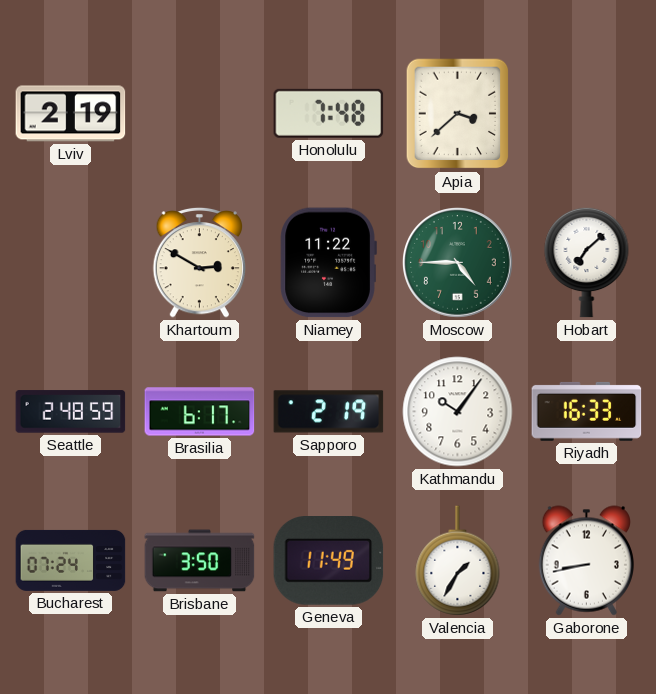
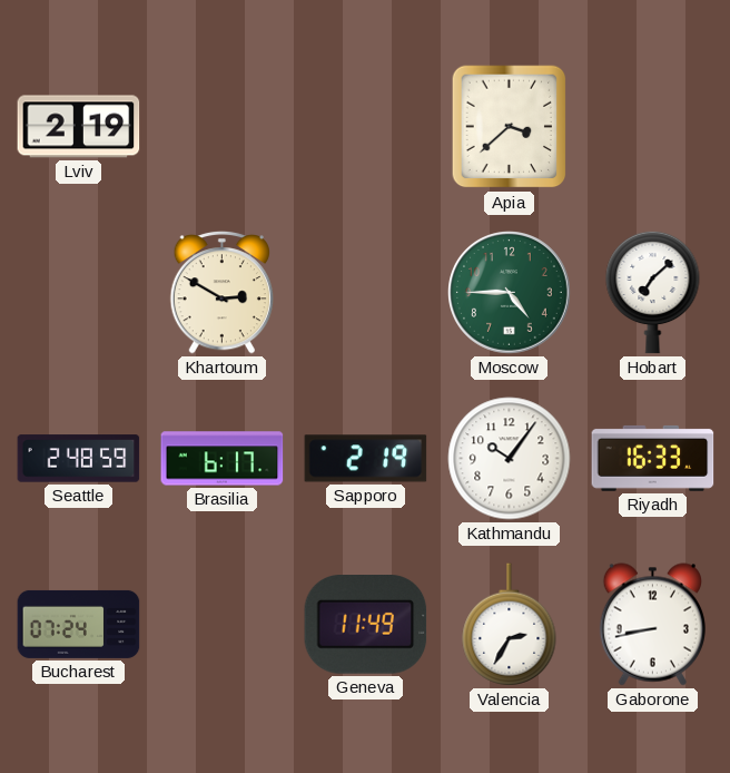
Honolulu: 7:48 -> none
Niamey: 11:22 -> none
Brisbane: 3:50 -> none
Valencia: 1:35 -> 2:35
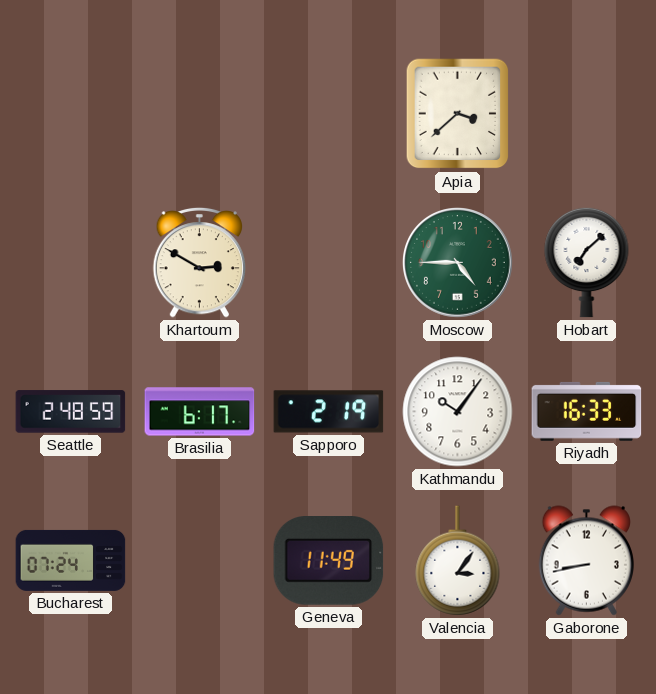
Lviv: 2:19 -> none
Valencia: 2:35 -> 3:06
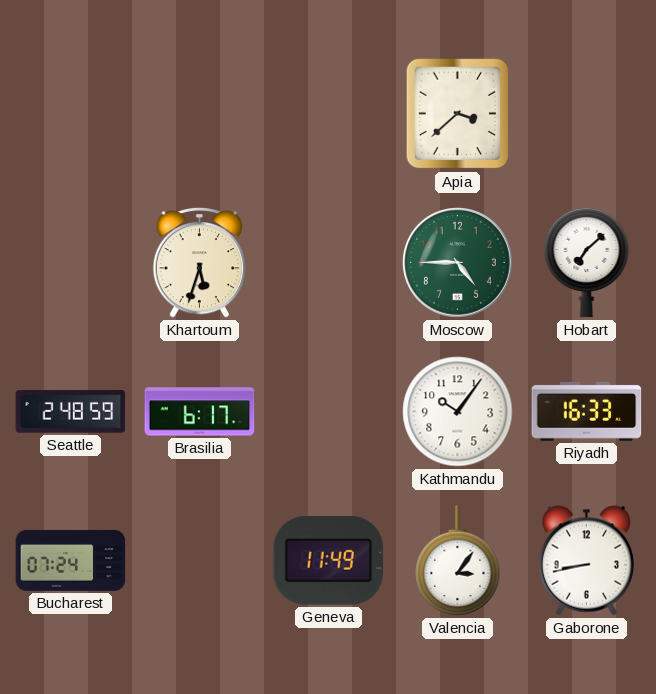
Khartoum: 2:50 -> 5:33
Sapporo: 2:19 -> none
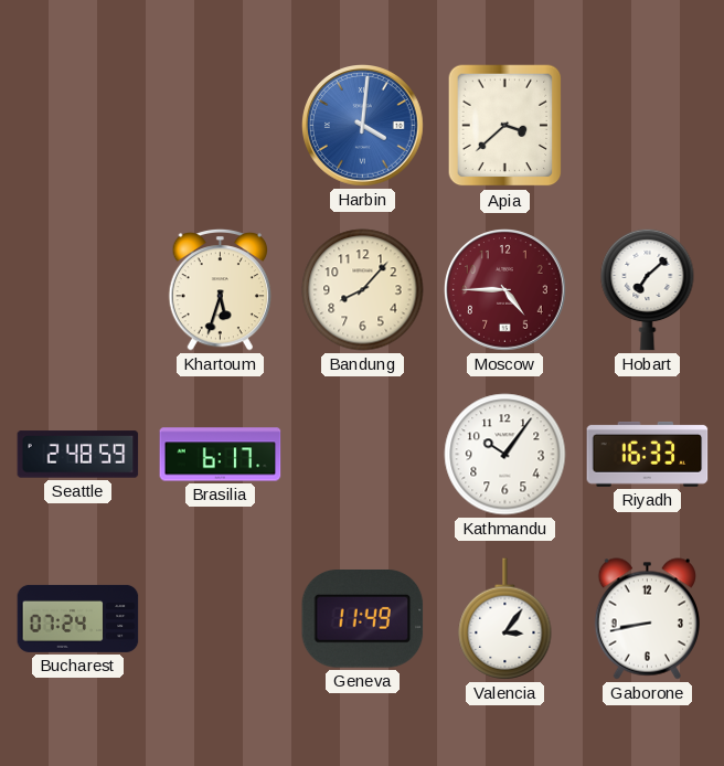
Harbin: none -> 4:01
Bandung: none -> 8:07
Moscow dial: green -> burgundy
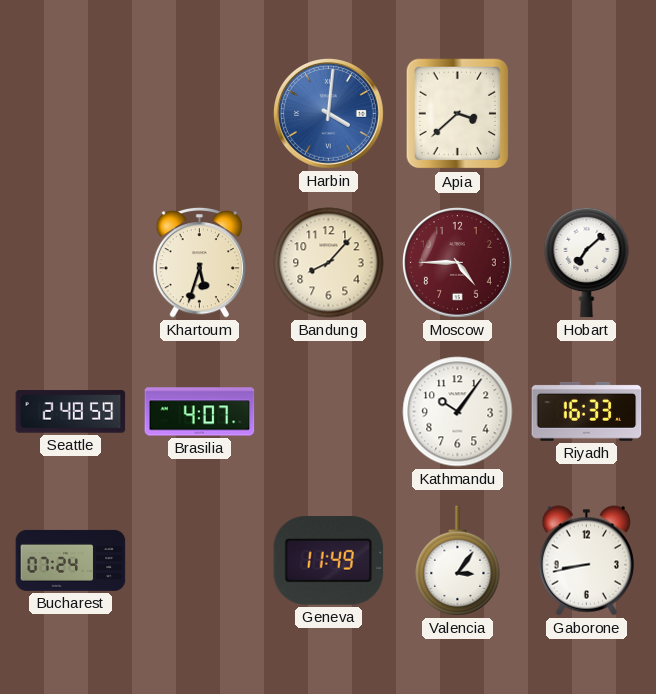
Brasilia: 6:17 -> 4:07
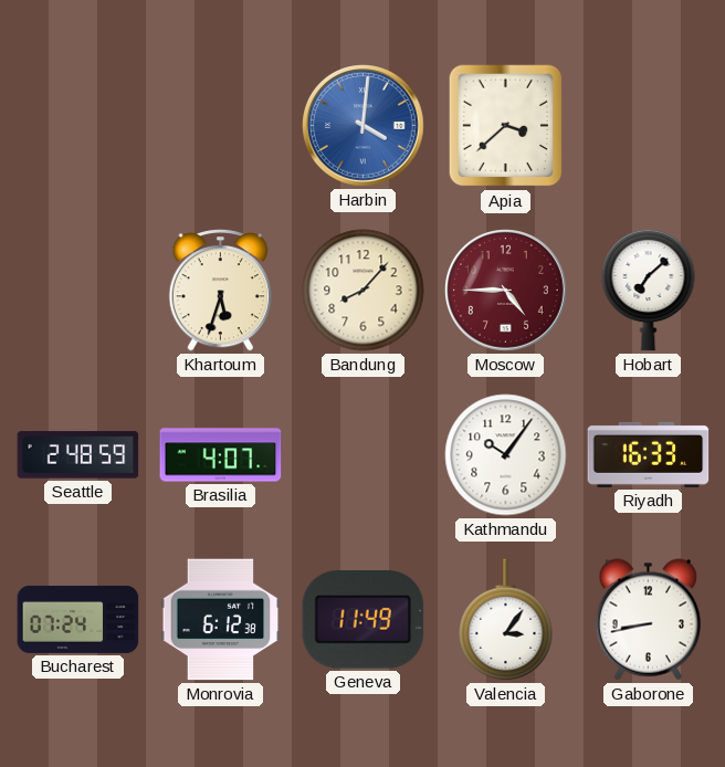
Monrovia: none -> 6:12
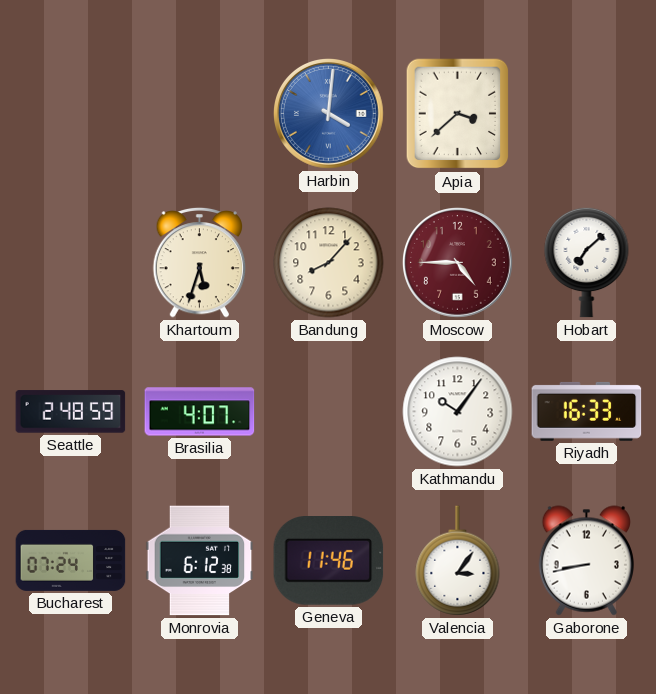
Geneva: 11:49 -> 11:46
